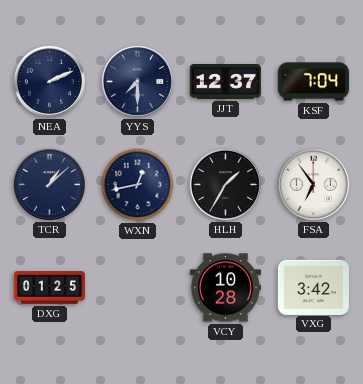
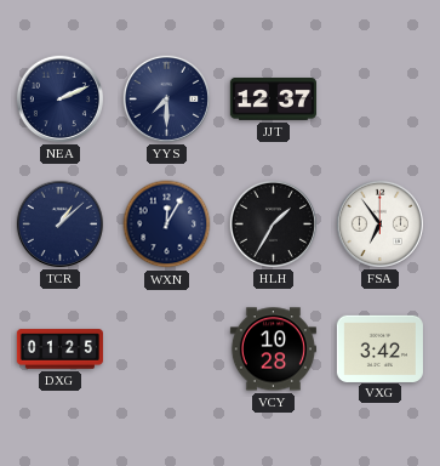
KSF: 7:04 -> none
WXN: 12:43 -> 12:05
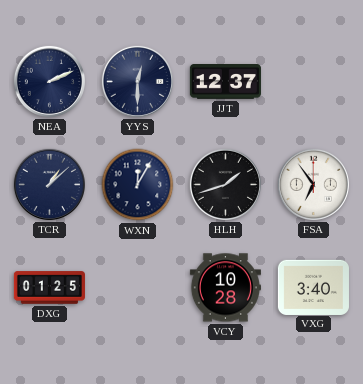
YYS: 7:30 -> 12:30
HLH: 1:35 -> 1:42
VXG: 3:42 -> 3:40
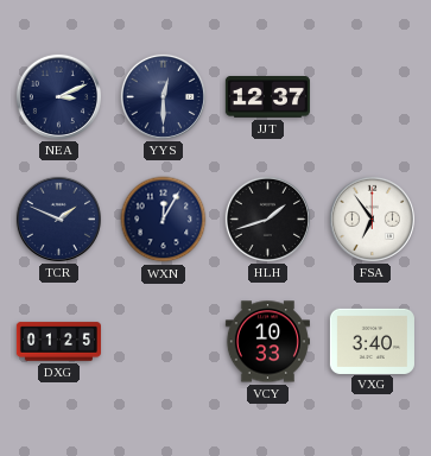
NEA: 2:11 -> 3:11
TCR: 1:08 -> 1:49
VCY: 10:28 -> 10:33
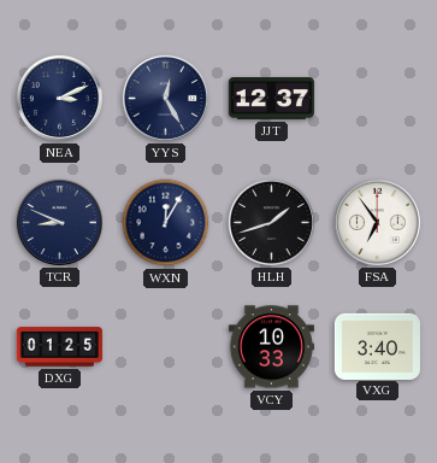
YYS: 12:30 -> 12:25
TCR: 1:49 -> 8:49
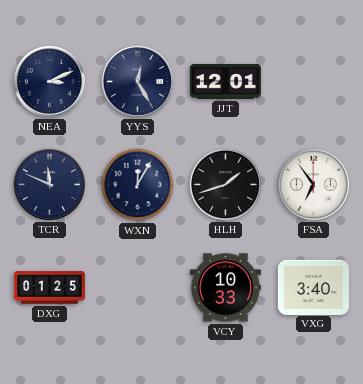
JJT: 12:37 -> 12:01
TCR: 8:49 -> 11:49
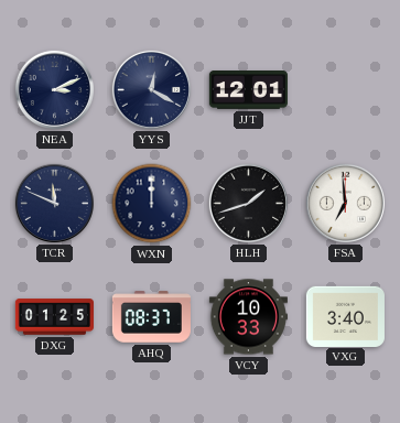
YYS: 12:25 -> 12:20
WXN: 12:05 -> 12:00
FSA: 6:54 -> 6:59
AHQ: none -> 08:37
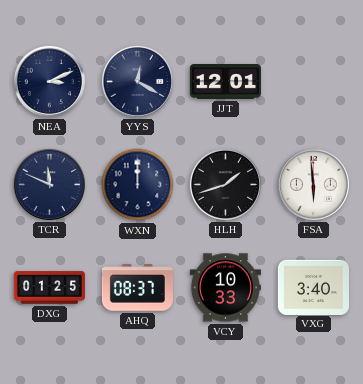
FSA: 6:59 -> 5:59
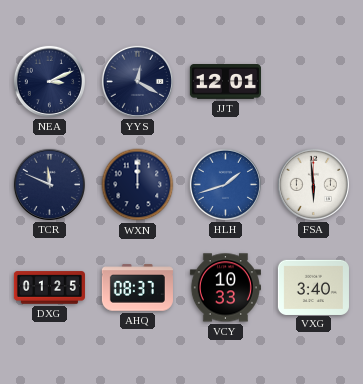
HLH dial: black -> blue
